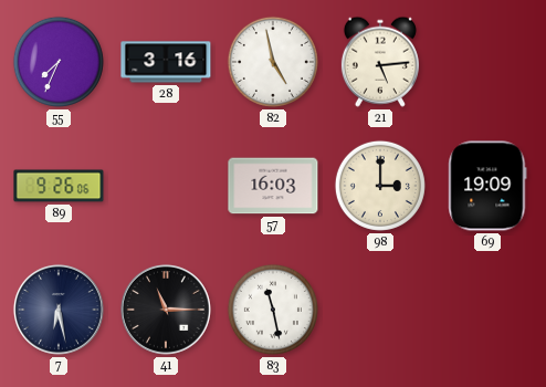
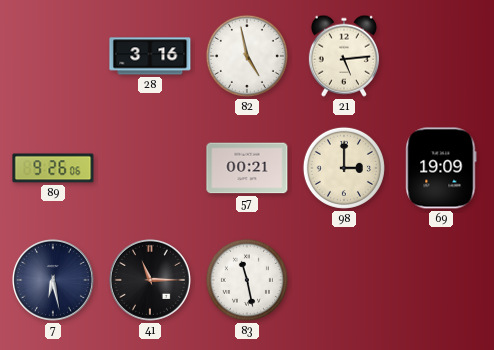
55: 7:34 -> none
57: 16:03 -> 00:21
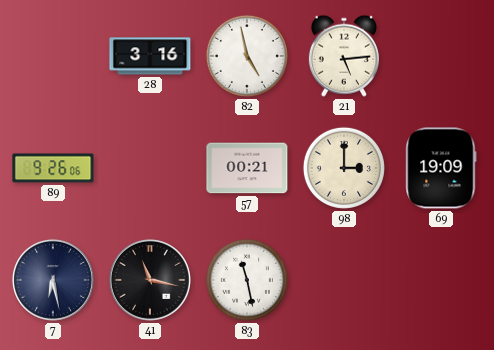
41: 11:15 -> 11:17
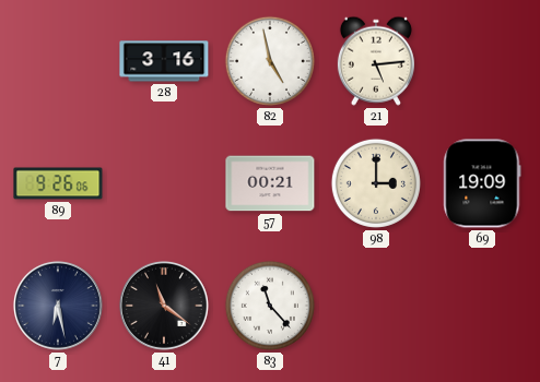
41: 11:17 -> 11:21
83: 11:28 -> 11:23
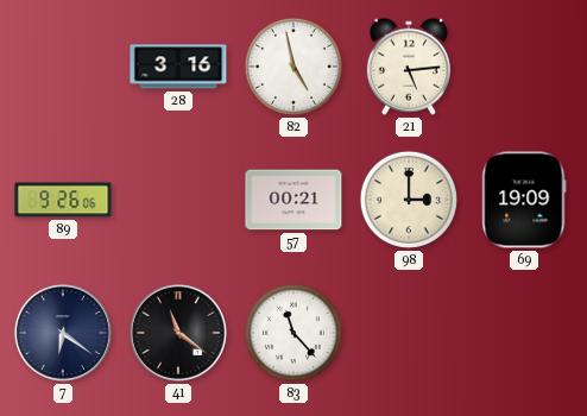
7: 6:28 -> 6:21
